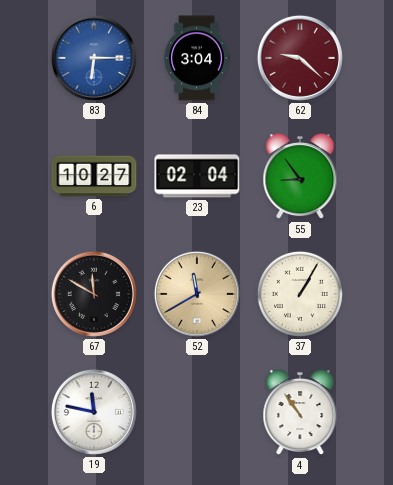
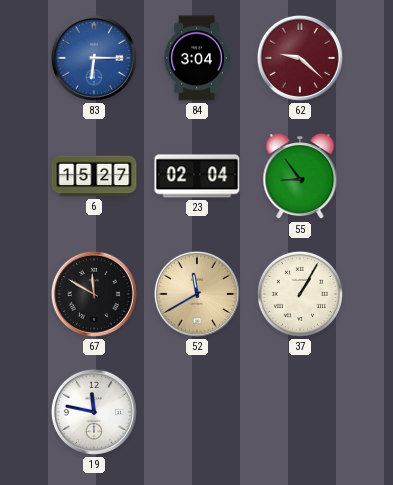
6: 10:27 -> 15:27
4: 10:54 -> none
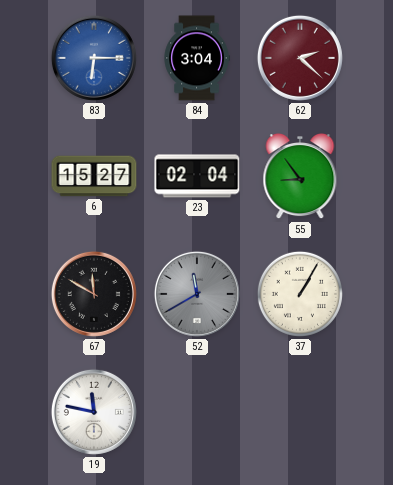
62: 9:22 -> 2:22
52 dial: champagne -> grey
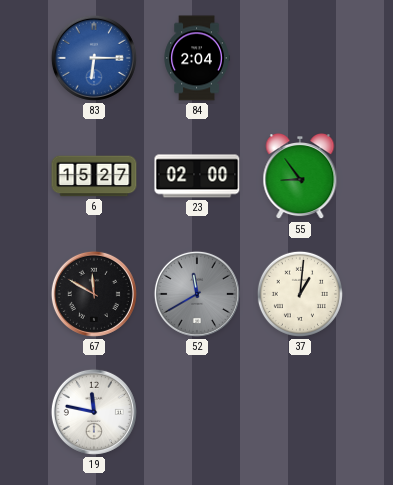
84: 3:04 -> 2:04
62: 2:22 -> none
23: 02:04 -> 02:00
37: 1:05 -> 1:01
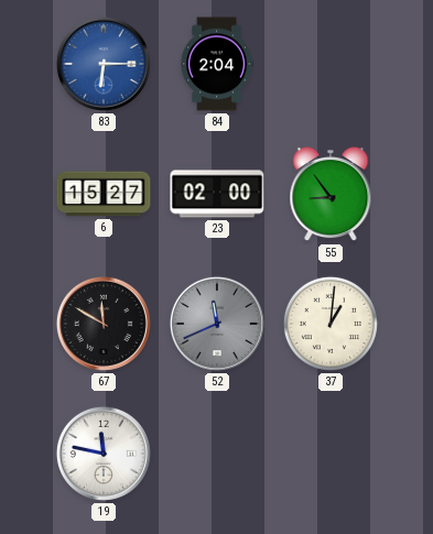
52: 11:40 -> 11:41
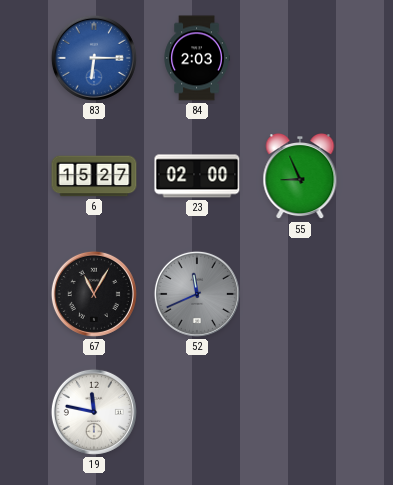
84: 2:04 -> 2:03
55: 8:54 -> 8:56
67: 11:50 -> 11:05
37: 1:01 -> none
